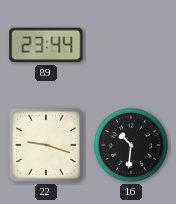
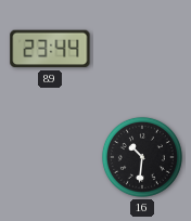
22: 9:18 -> none
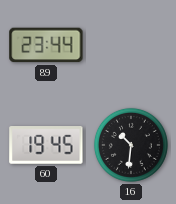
60: none -> 19:45
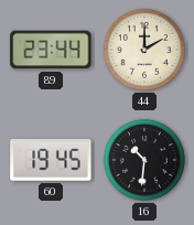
44: none -> 2:00
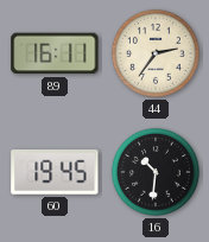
89: 23:44 -> 16:11
44: 2:00 -> 2:36
